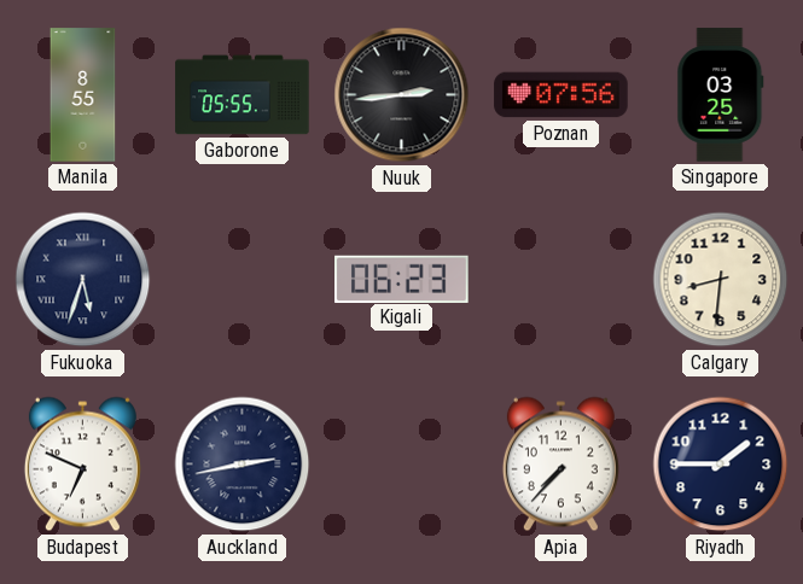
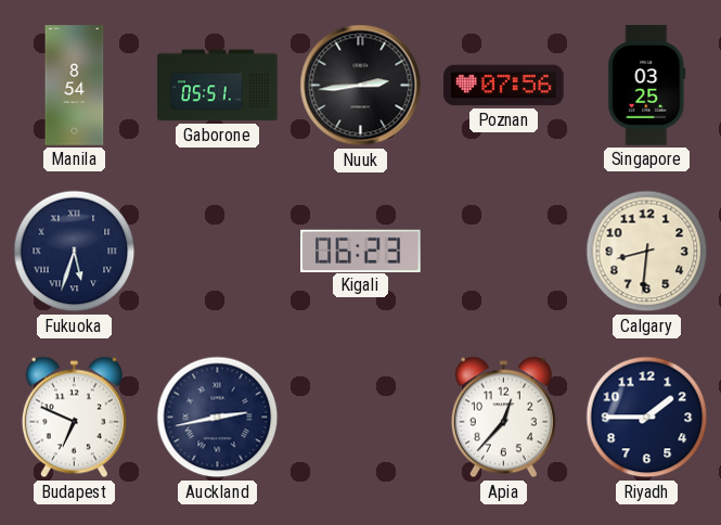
Manila: 8:55 -> 8:54
Gaborone: 05:55 -> 05:51
Apia: 7:37 -> 12:37
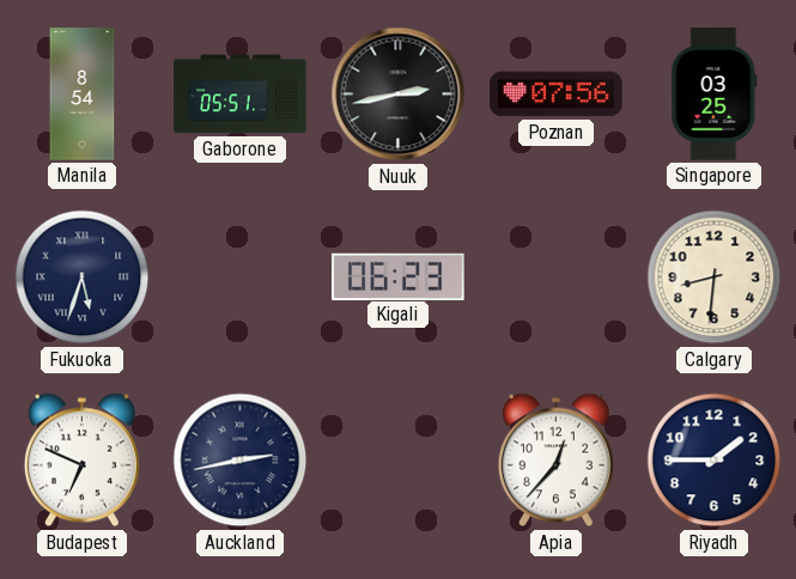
Nuuk: 2:44 -> 2:43
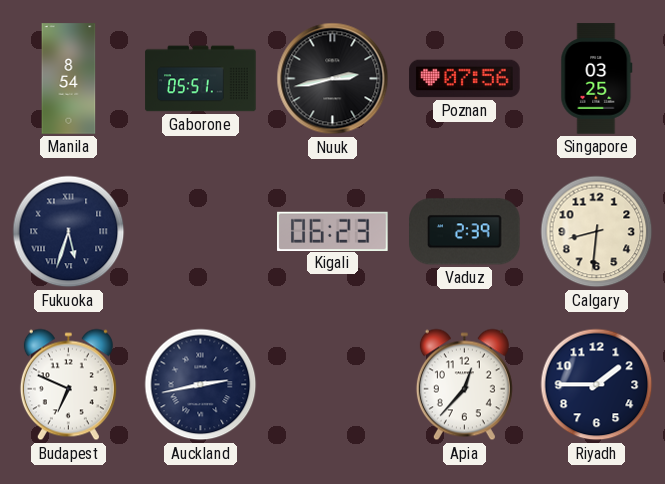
Vaduz: none -> 2:39
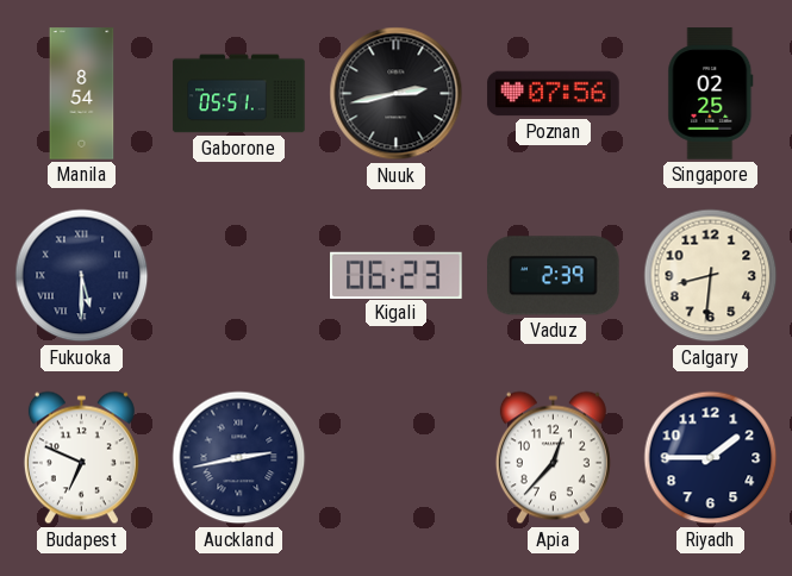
Singapore: 03:25 -> 02:25
Fukuoka: 5:33 -> 5:30
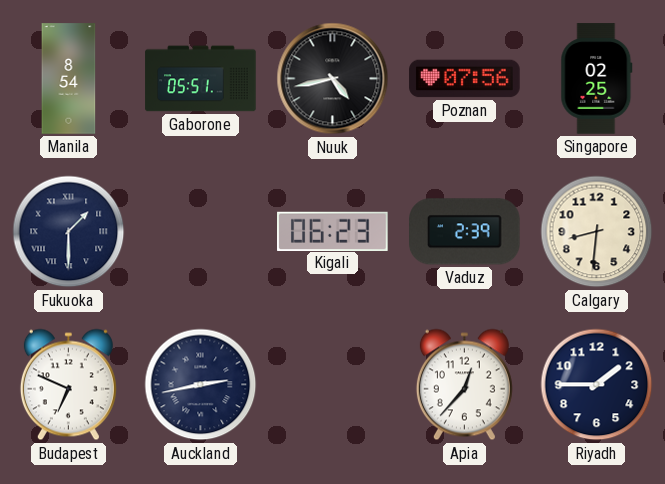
Nuuk: 2:43 -> 4:43
Fukuoka: 5:30 -> 1:30
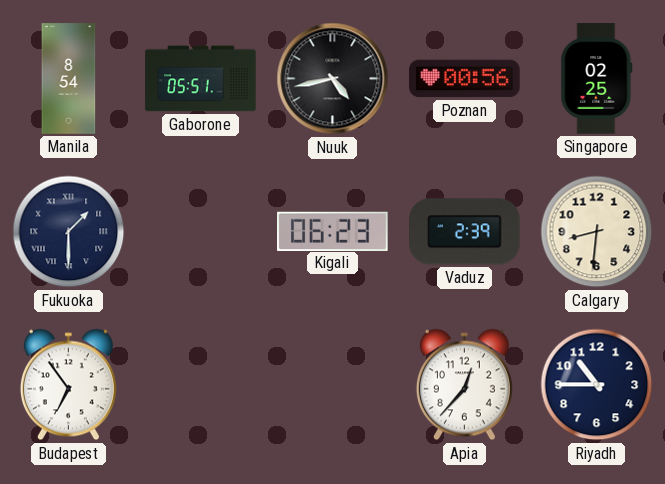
Poznan: 07:56 -> 00:56
Budapest: 6:49 -> 6:54
Auckland: 2:43 -> none
Riyadh: 1:45 -> 10:45
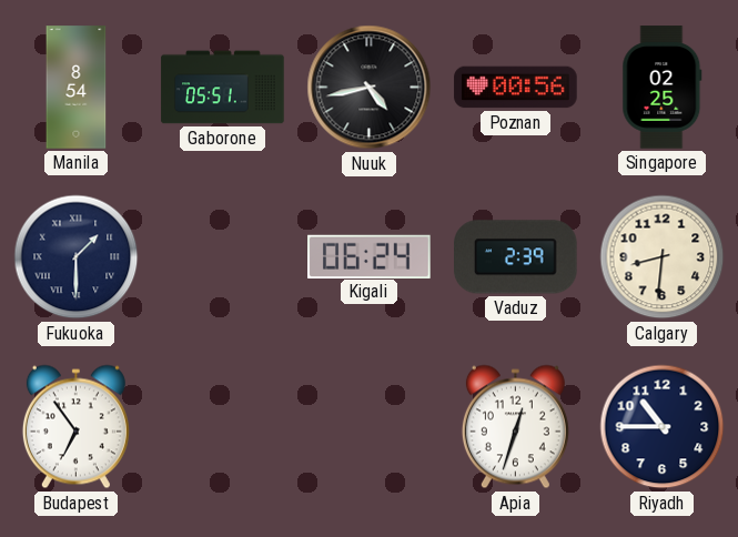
Kigali: 06:23 -> 06:24
Apia: 12:37 -> 12:33
